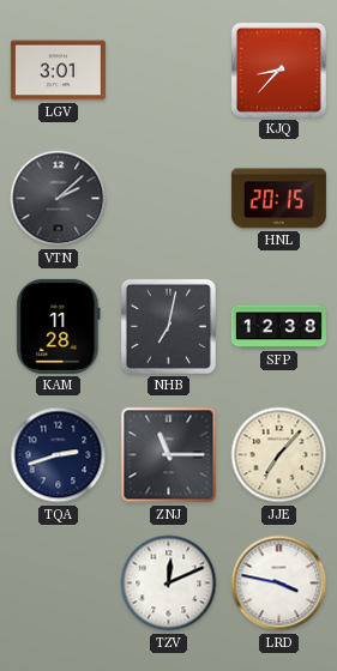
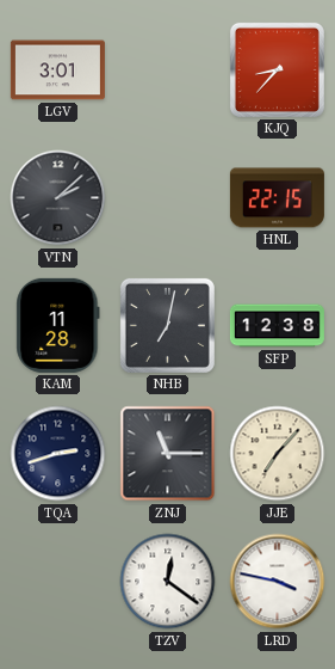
HNL: 20:15 -> 22:15
TZV: 12:11 -> 12:21
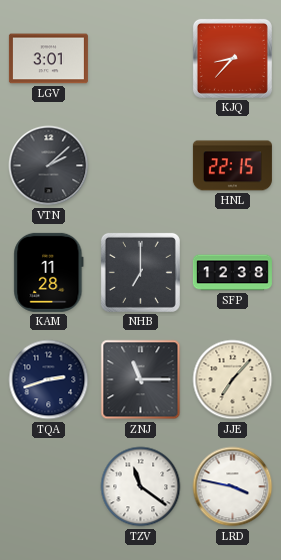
NHB: 7:02 -> 7:00
TZV: 12:21 -> 11:21
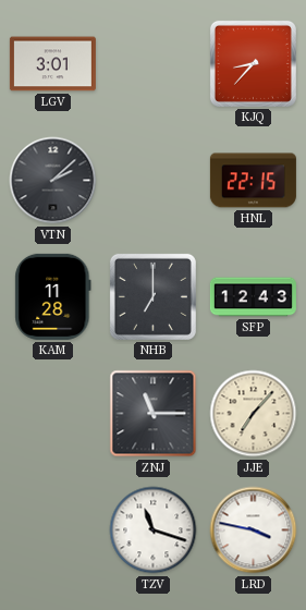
SFP: 12:38 -> 12:43
TQA: 2:42 -> none
TZV: 11:21 -> 11:18
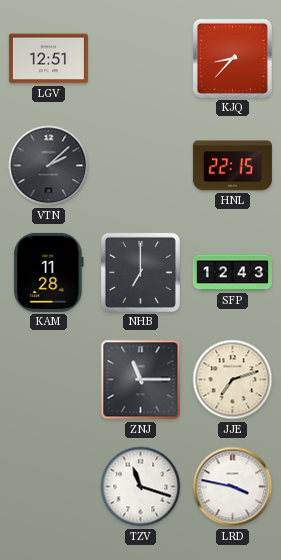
LGV: 3:01 -> 12:51
JJE: 7:07 -> 7:12
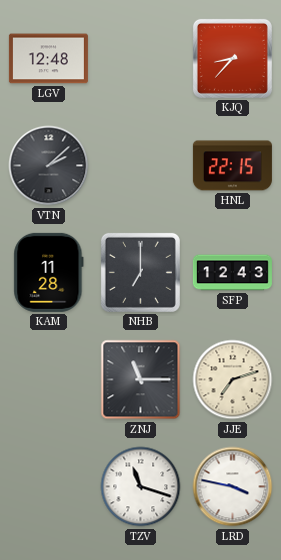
LGV: 12:51 -> 12:48
